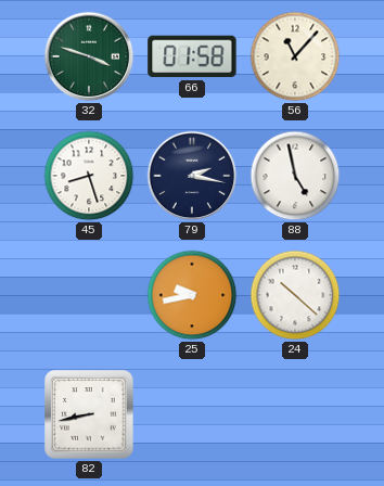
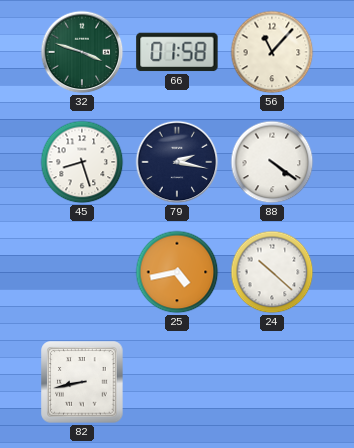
88: 4:58 -> 4:21
25: 9:43 -> 4:43
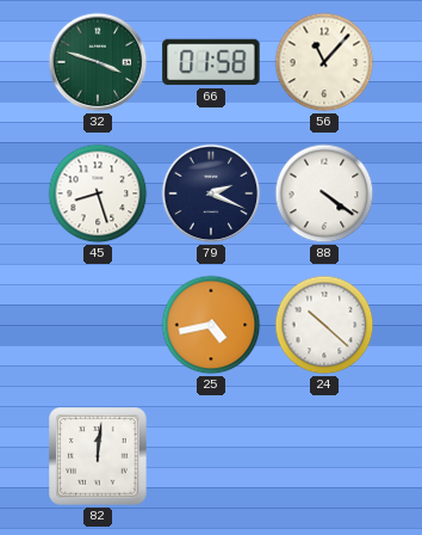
79: 2:17 -> 2:19
82: 8:43 -> 12:01
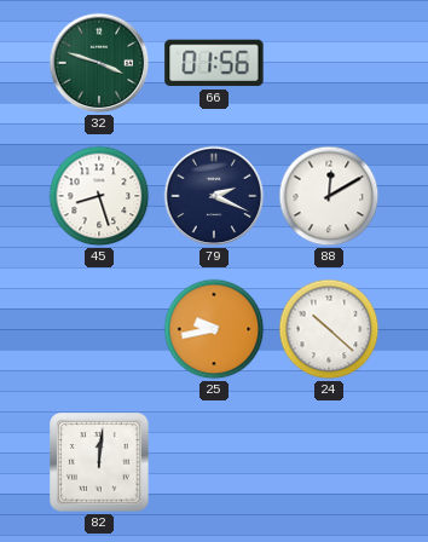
66: 01:58 -> 01:56
56: 11:07 -> none
88: 4:21 -> 12:10
25: 4:43 -> 9:43
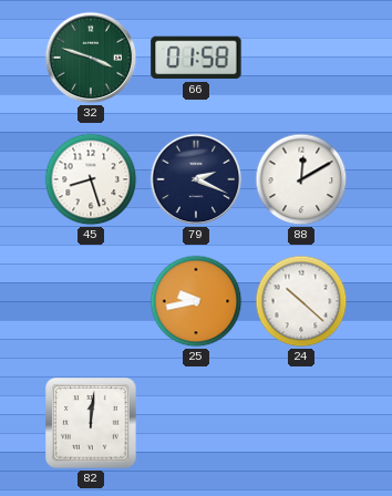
66: 01:56 -> 01:58
